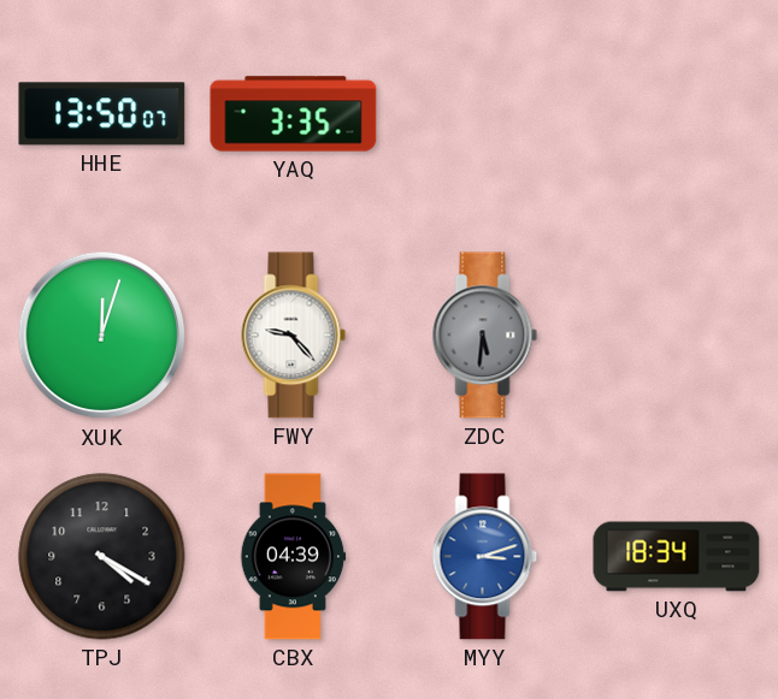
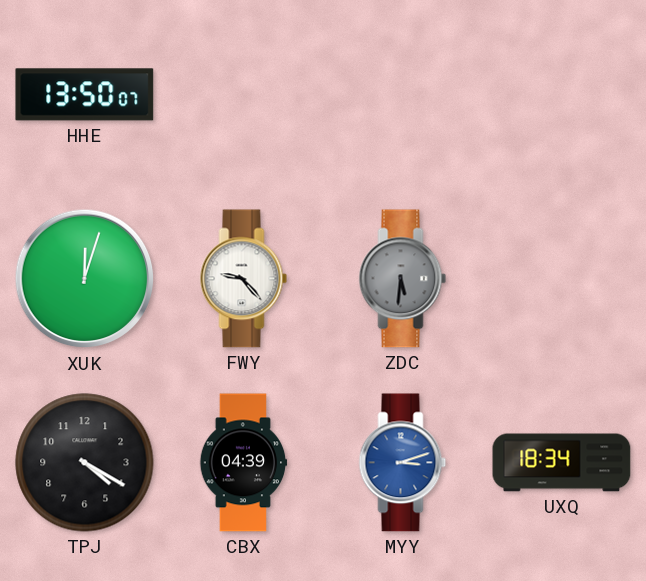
YAQ: 3:35 -> none
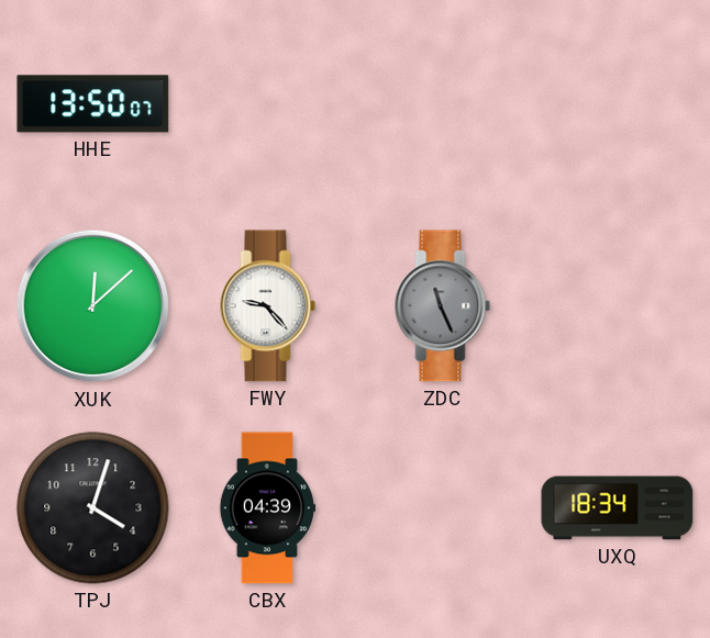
XUK: 12:03 -> 12:08
ZDC: 5:31 -> 11:26
TPJ: 4:20 -> 4:03
MYY: 3:12 -> none
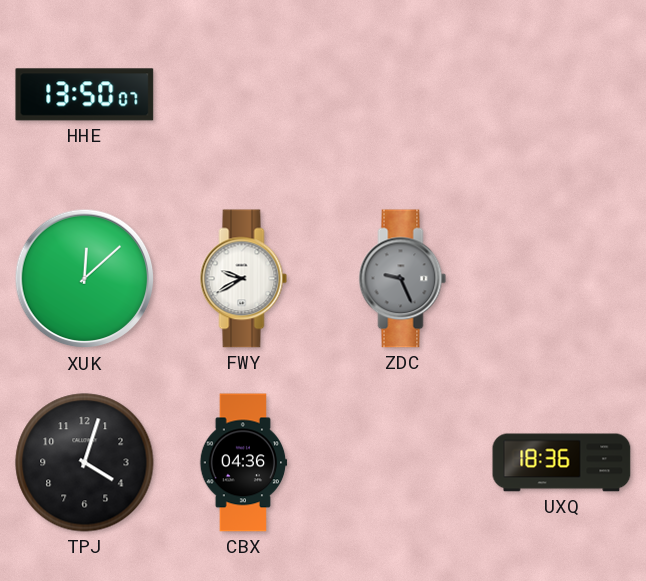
FWY: 9:23 -> 9:40
ZDC: 11:26 -> 9:26
CBX: 04:39 -> 04:36
UXQ: 18:34 -> 18:36
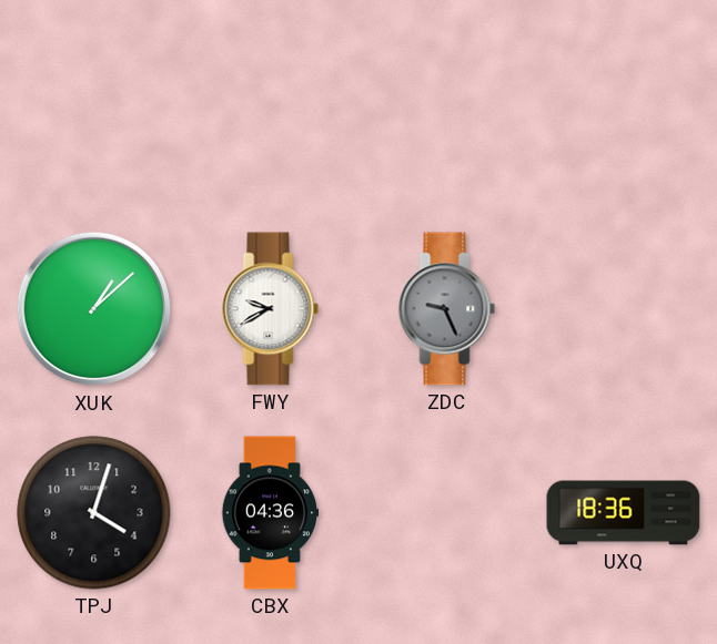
HHE: 13:50 -> none
XUK: 12:08 -> 1:08
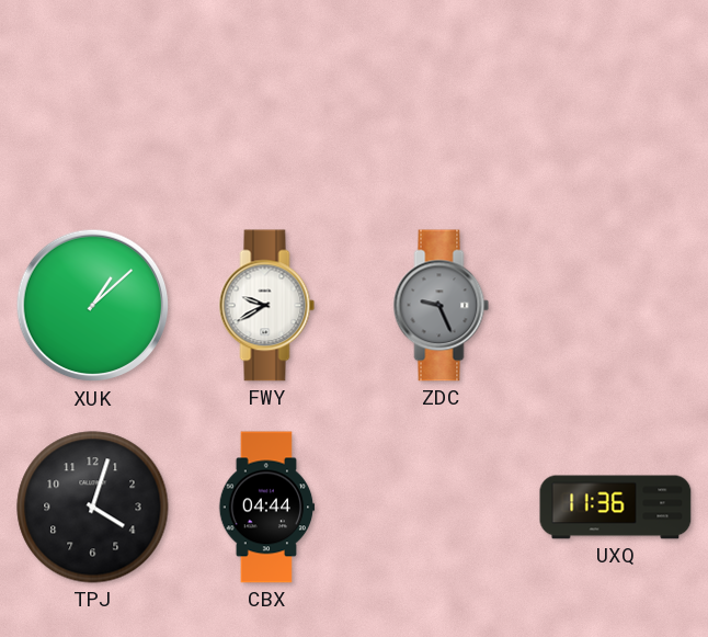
CBX: 04:36 -> 04:44
UXQ: 18:36 -> 11:36
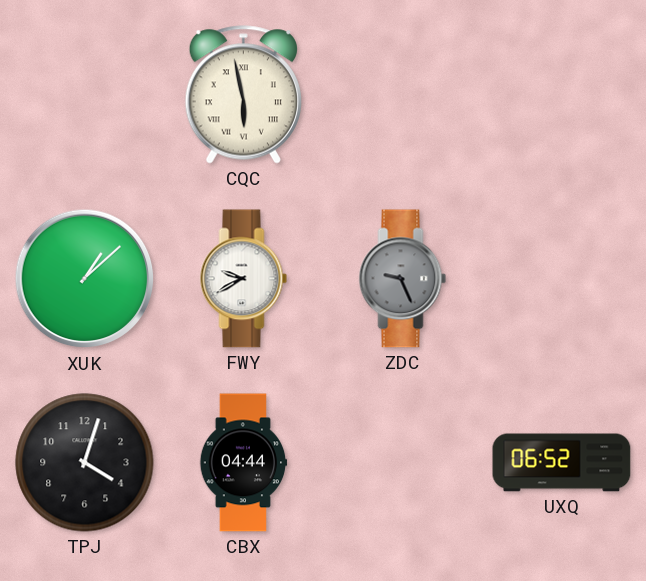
CQC: none -> 5:58
UXQ: 11:36 -> 06:52
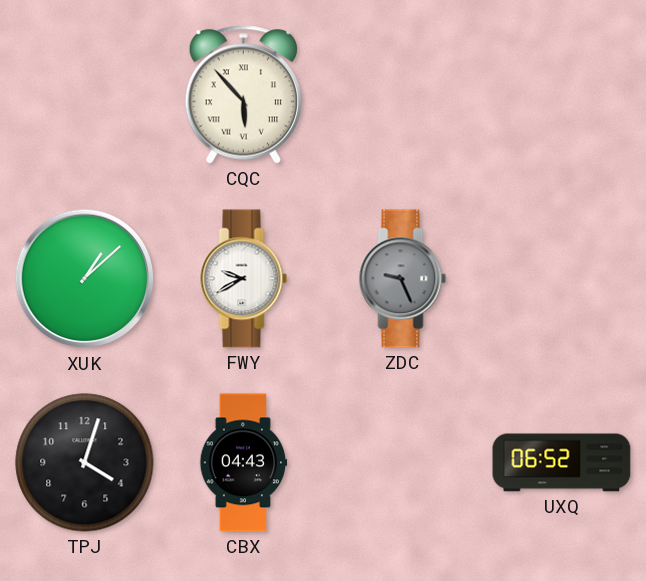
CQC: 5:58 -> 5:53
CBX: 04:44 -> 04:43
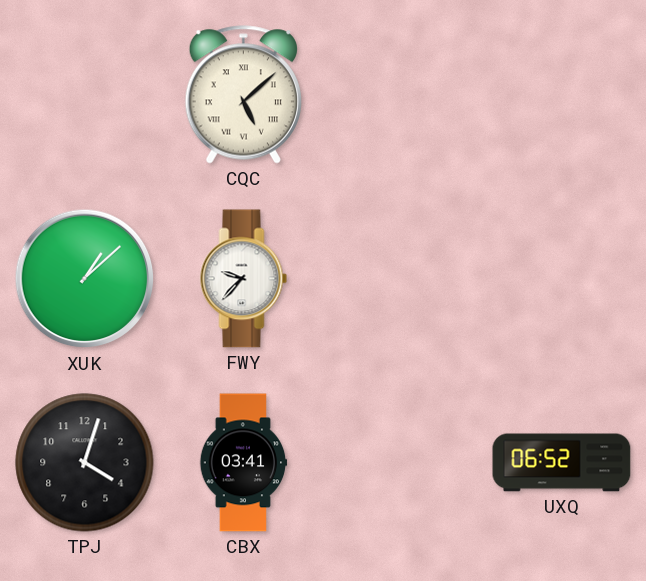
CQC: 5:53 -> 5:08
FWY: 9:40 -> 9:37
ZDC: 9:26 -> none
CBX: 04:43 -> 03:41
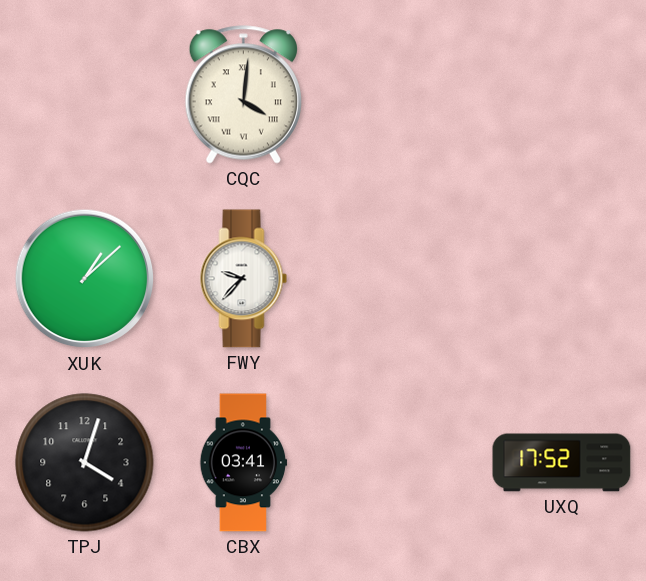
CQC: 5:08 -> 4:01
UXQ: 06:52 -> 17:52
